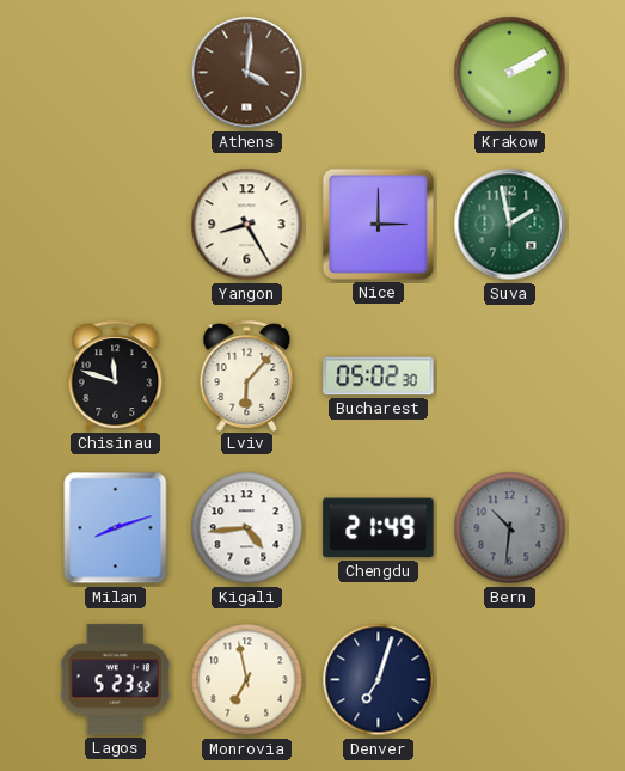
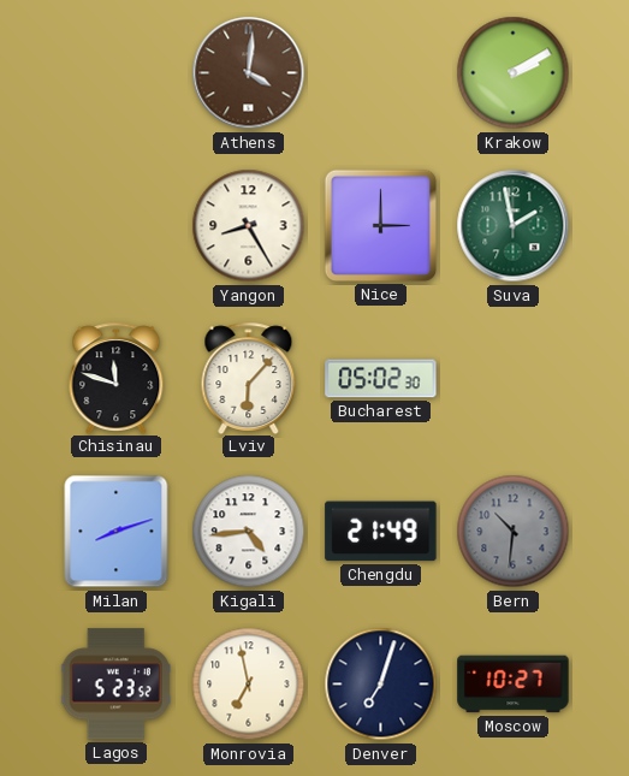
Moscow: none -> 10:27
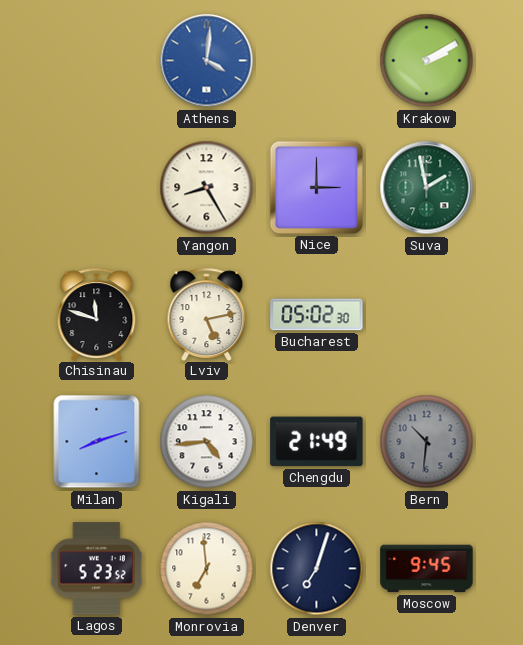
Athens dial: brown -> blue
Lviv: 6:07 -> 5:13
Monrovia: 6:58 -> 6:59
Moscow: 10:27 -> 9:45
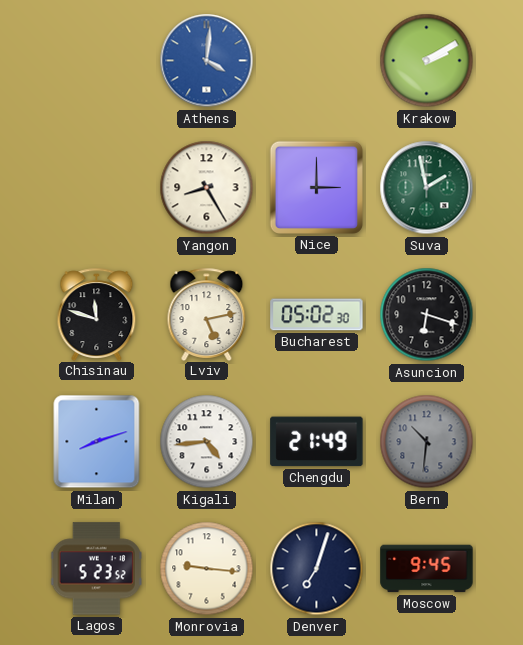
Asuncion: none -> 6:18
Monrovia: 6:59 -> 9:16
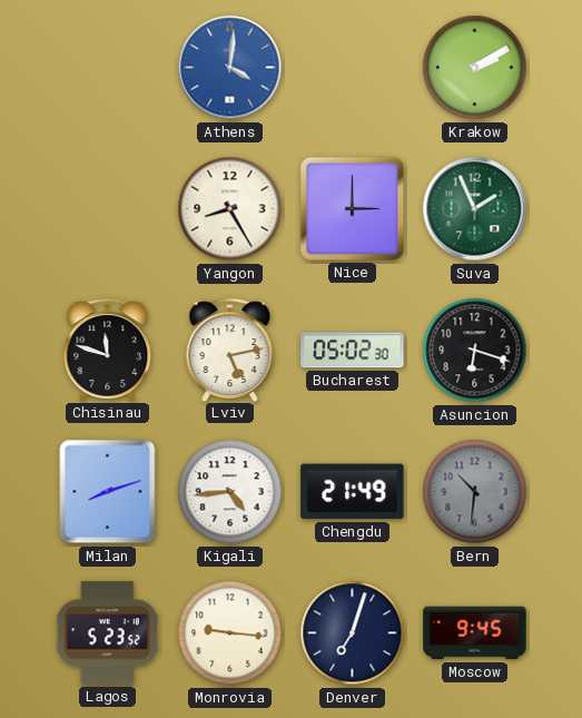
Suva: 1:58 -> 1:56
